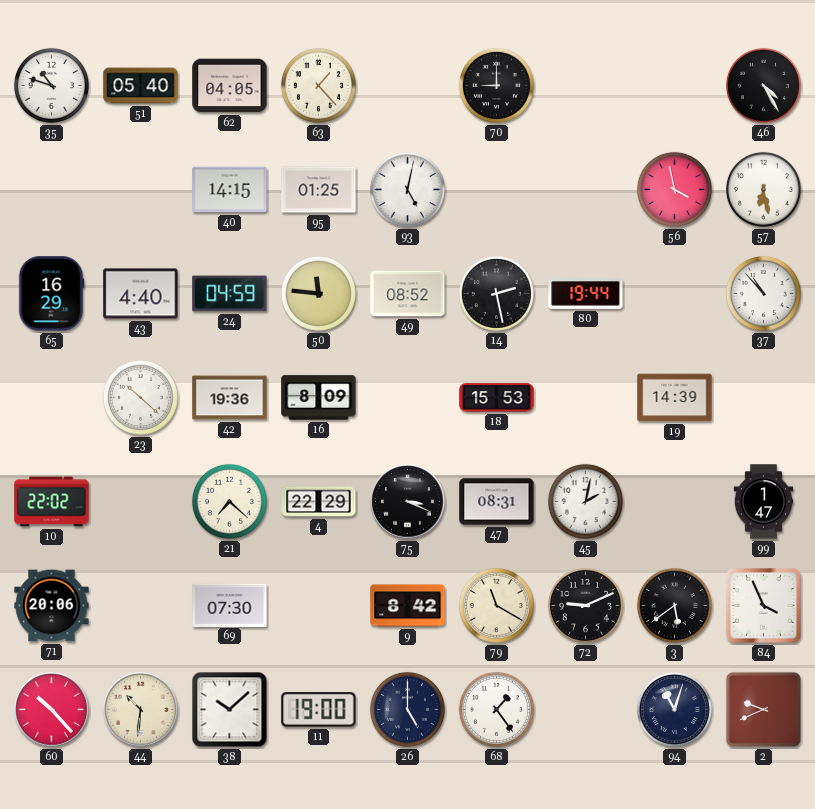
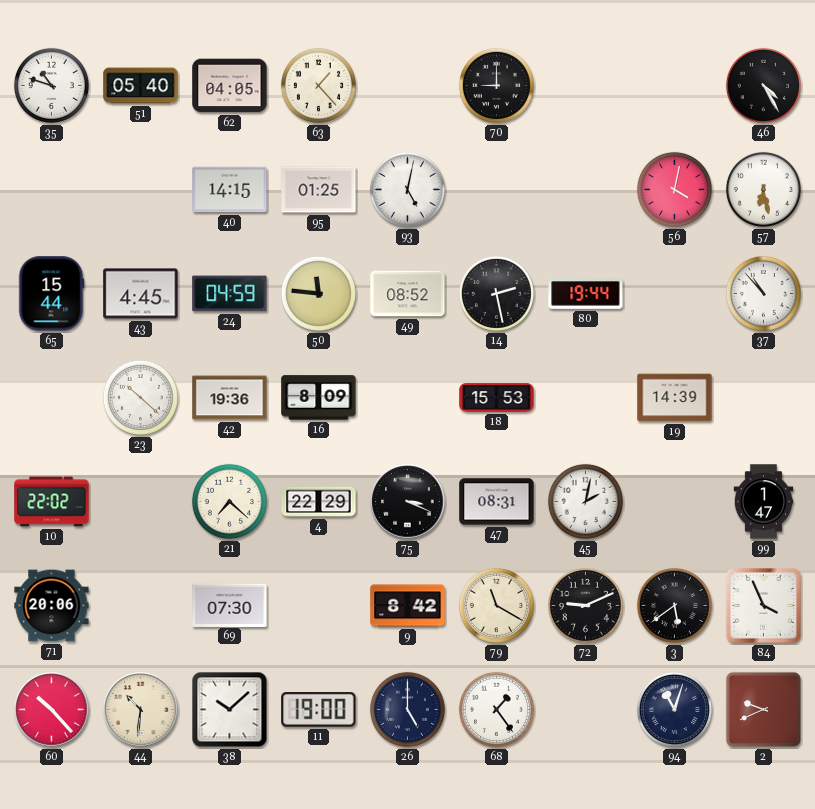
56: 3:58 -> 4:02
65: 16:29 -> 15:44
43: 4:40 -> 4:45
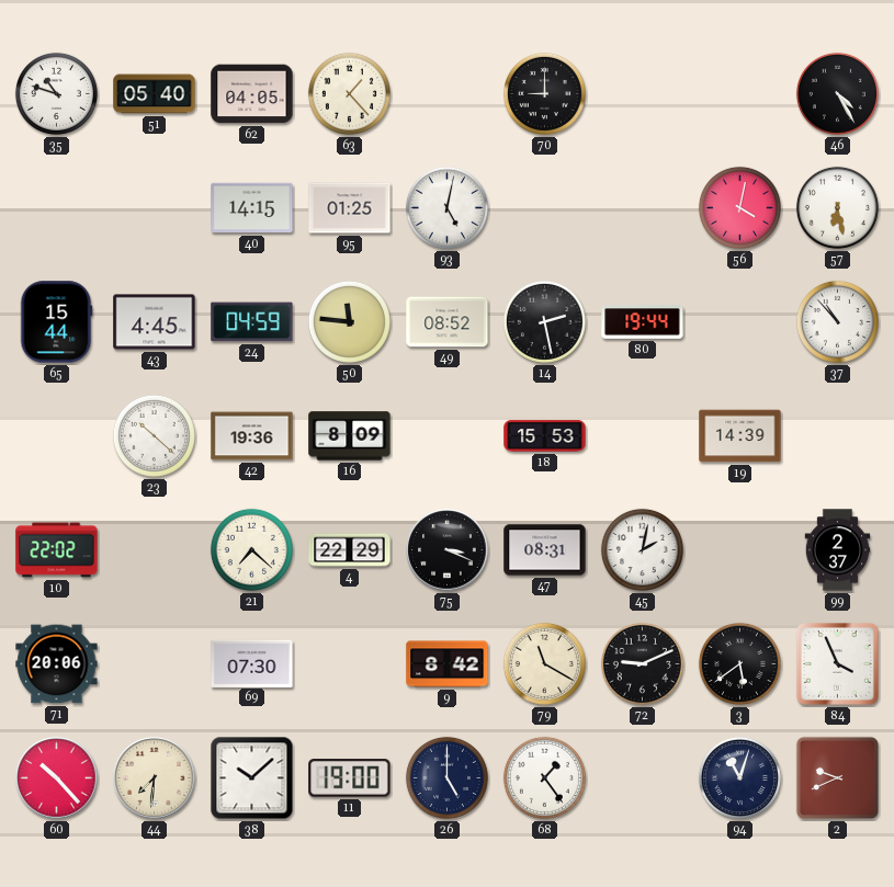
99: 1:47 -> 2:37
44: 10:31 -> 7:31
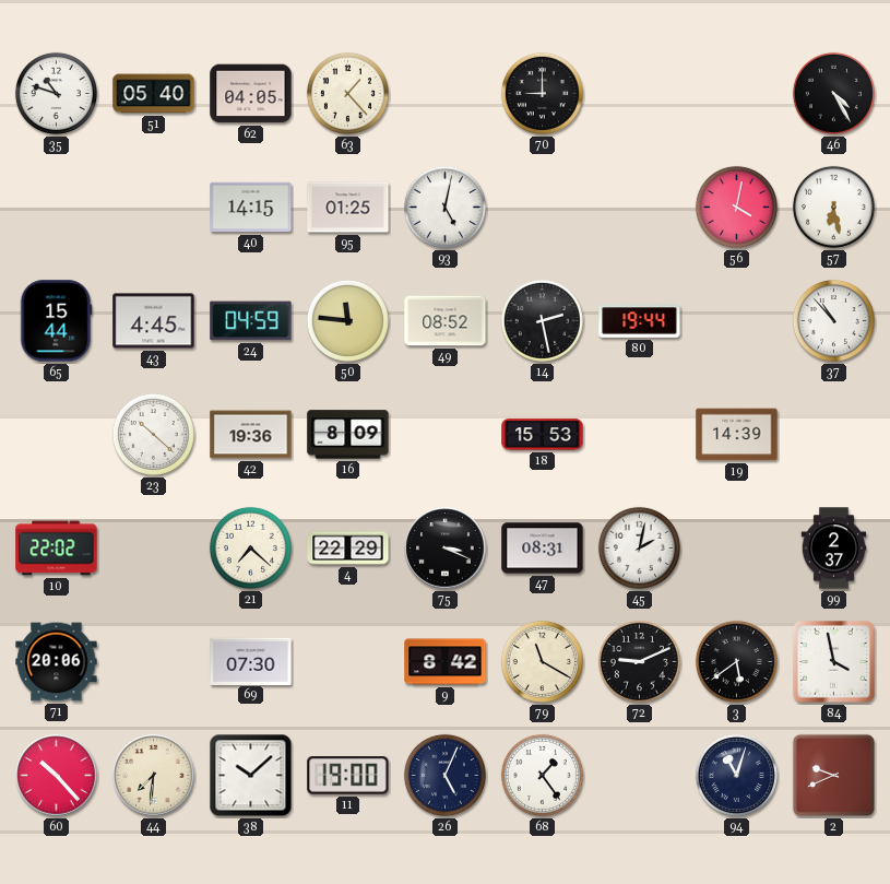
84: 3:56 -> 3:58
26: 5:00 -> 5:04
